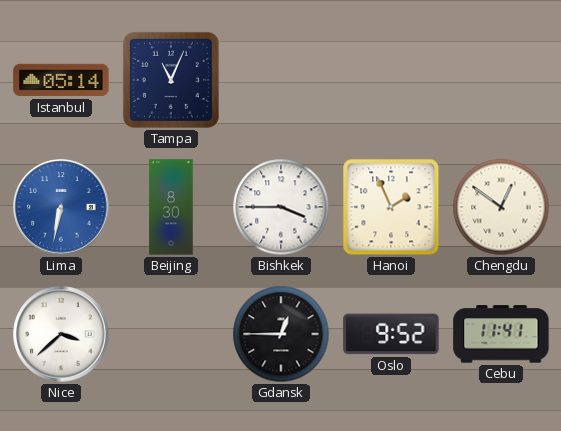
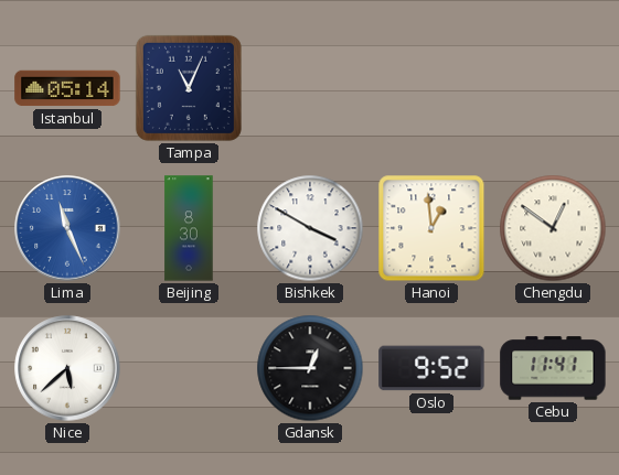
Lima: 6:32 -> 11:26
Bishkek: 3:45 -> 3:50
Hanoi: 1:56 -> 12:59
Nice: 3:38 -> 5:38
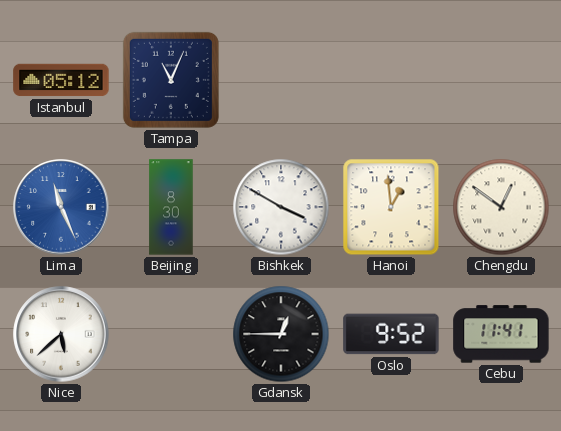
Istanbul: 05:14 -> 05:12
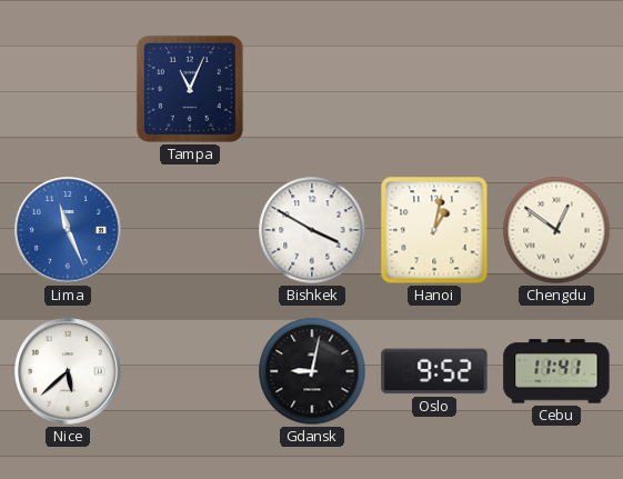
Istanbul: 05:12 -> none
Beijing: 8:30 -> none
Hanoi: 12:59 -> 1:02
Gdansk: 12:45 -> 9:02
